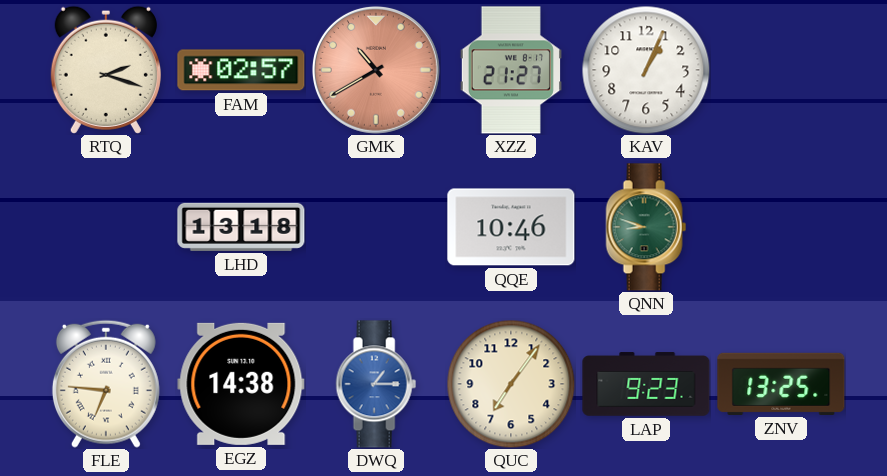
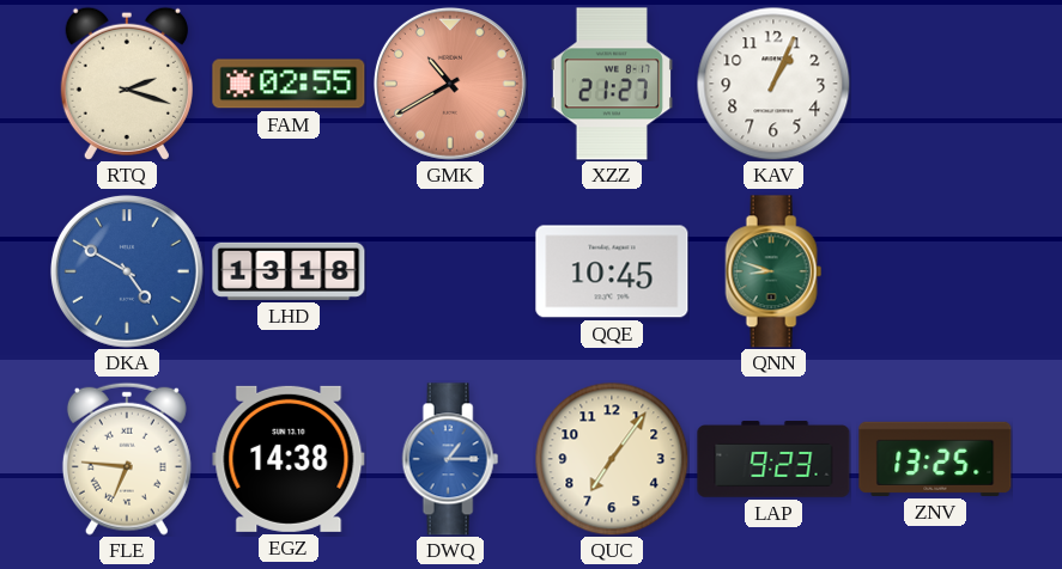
FAM: 02:57 -> 02:55
DKA: none -> 4:50
QQE: 10:46 -> 10:45
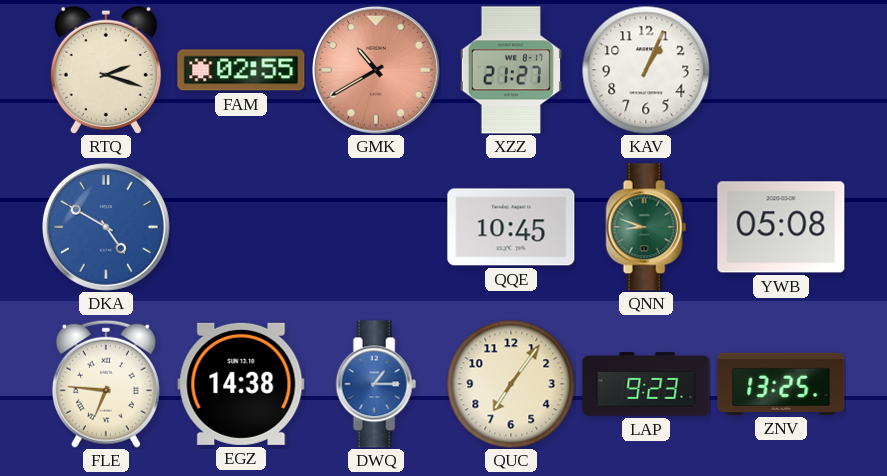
LHD: 13:18 -> none
YWB: none -> 05:08
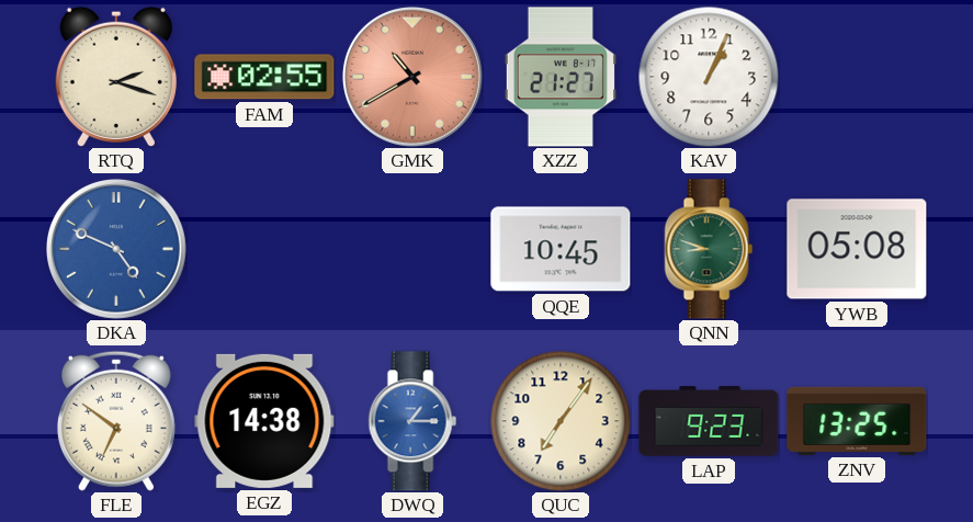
DKA: 4:50 -> 4:49
FLE: 6:46 -> 6:51
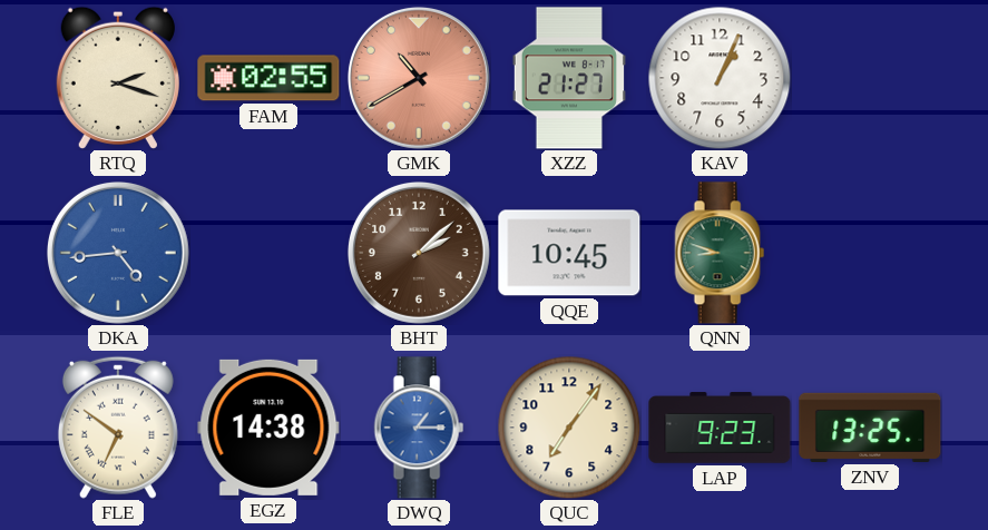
DKA: 4:49 -> 4:44
BHT: none -> 2:08
YWB: 05:08 -> none
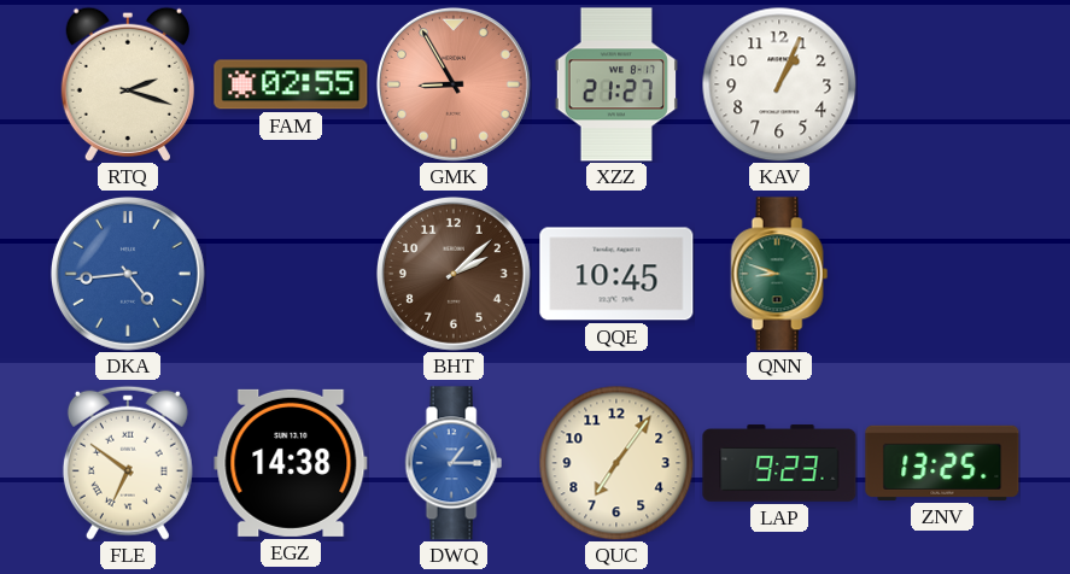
GMK: 10:40 -> 8:55
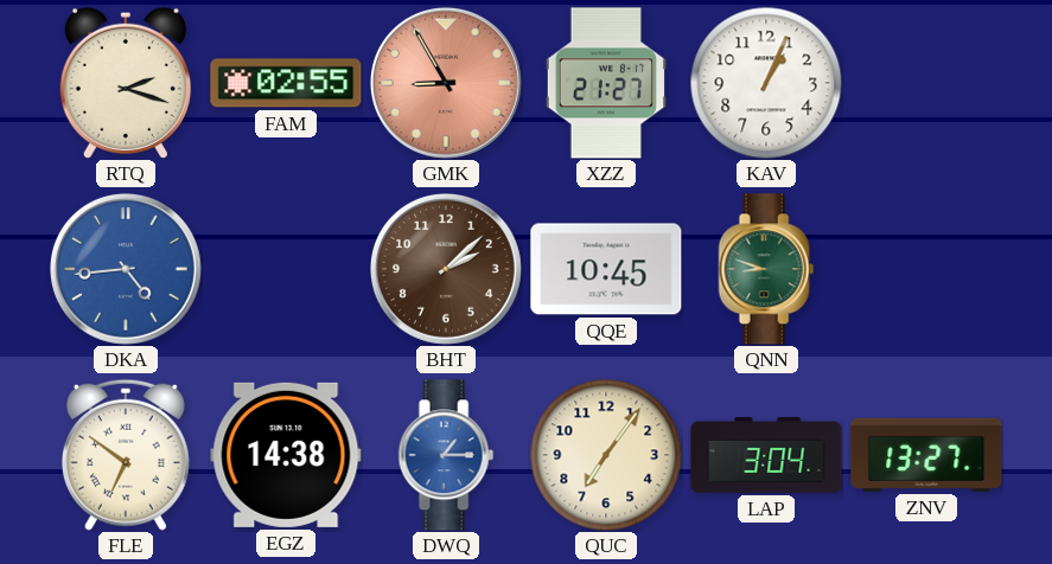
LAP: 9:23 -> 3:04
ZNV: 13:25 -> 13:27
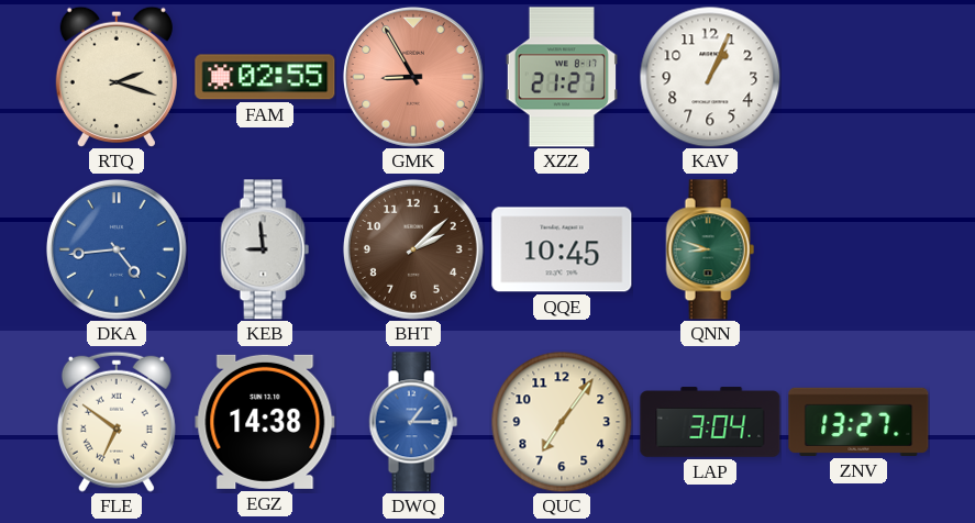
KEB: none -> 8:59
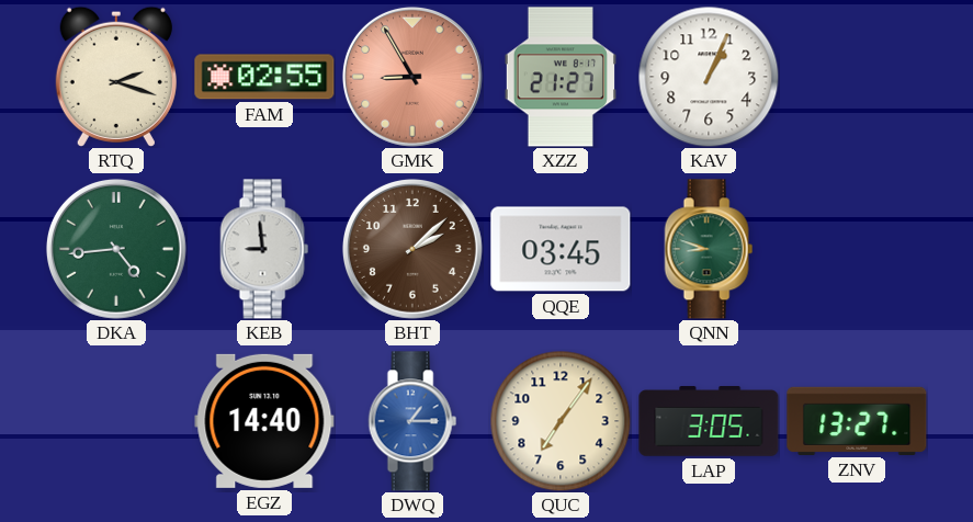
DKA dial: blue -> green
QQE: 10:45 -> 03:45
FLE: 6:51 -> none
EGZ: 14:38 -> 14:40
LAP: 3:04 -> 3:05
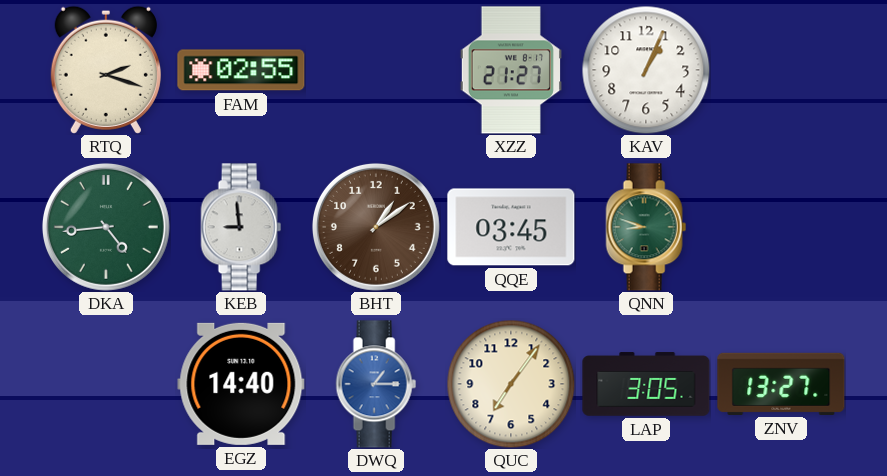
GMK: 8:55 -> none
BHT: 2:08 -> 1:09
